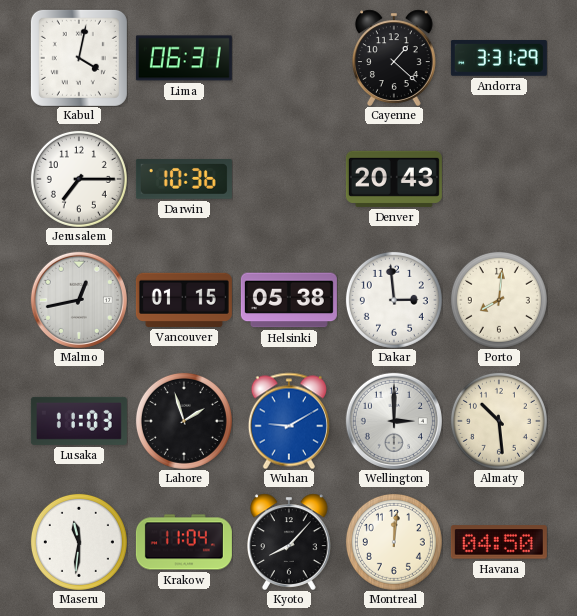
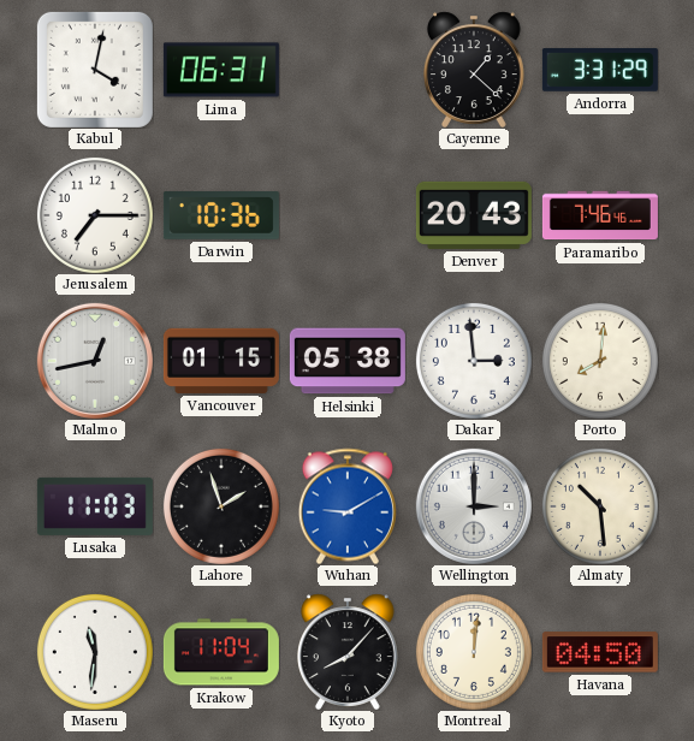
Paramaribo: none -> 7:46
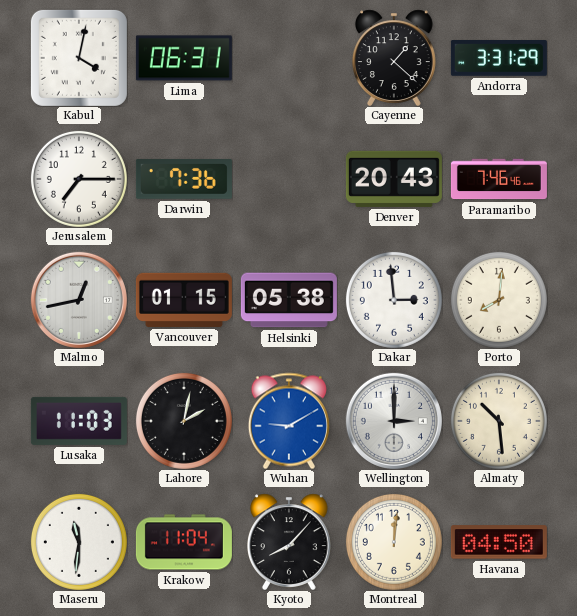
Darwin: 10:36 -> 7:36
Lahore: 1:57 -> 2:02
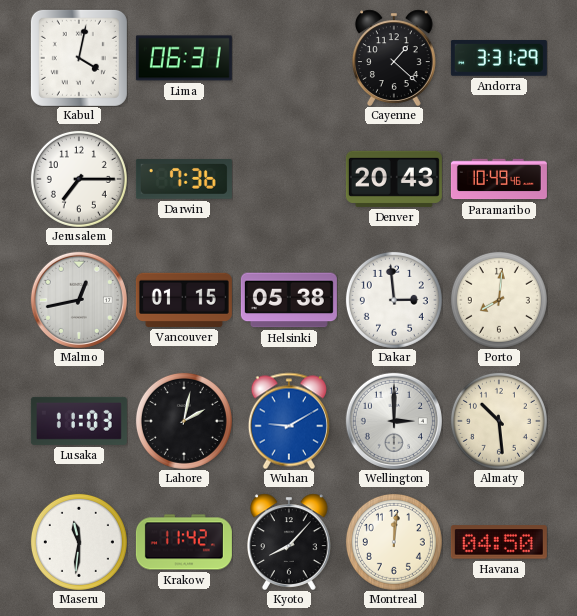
Paramaribo: 7:46 -> 10:49
Krakow: 11:04 -> 11:42
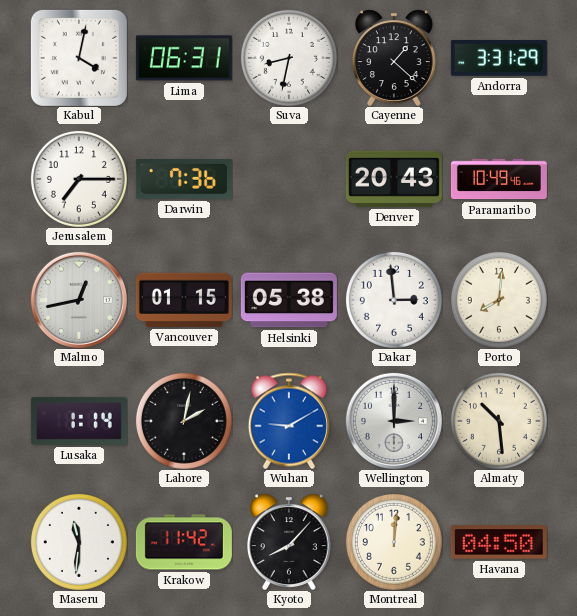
Suva: none -> 8:32
Lusaka: 11:03 -> 1:14
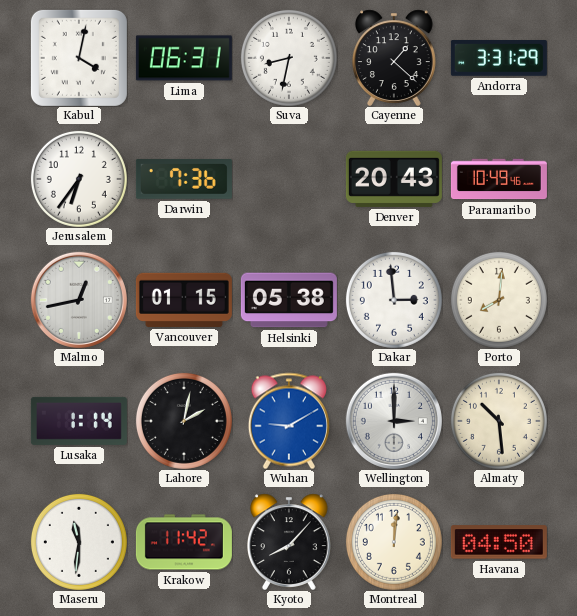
Jerusalem: 7:15 -> 6:36
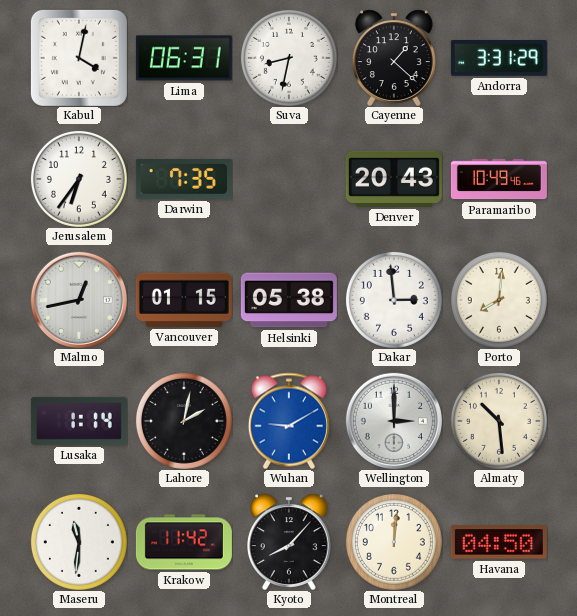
Darwin: 7:36 -> 7:35
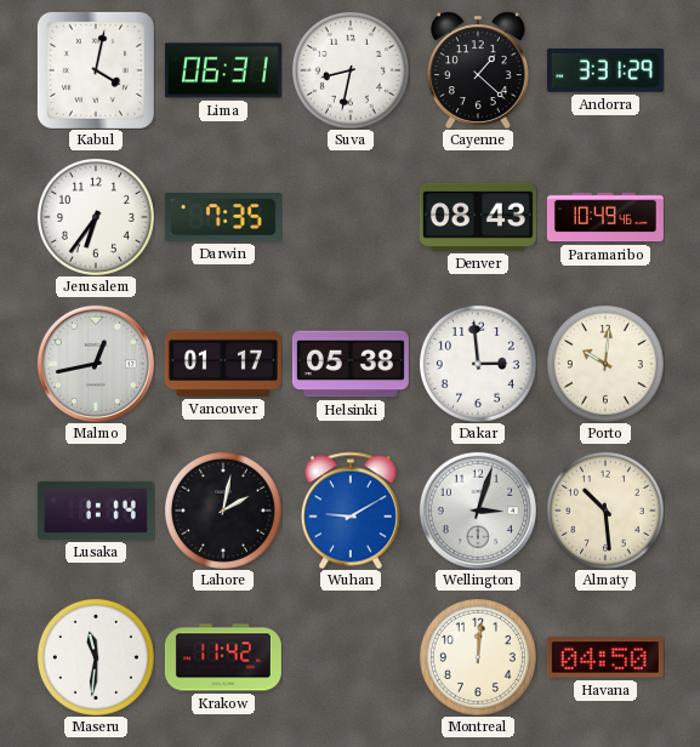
Denver: 20:43 -> 08:43
Vancouver: 01:15 -> 01:17
Porto: 8:01 -> 10:01
Wellington: 3:00 -> 3:03
Kyoto: 8:07 -> none
